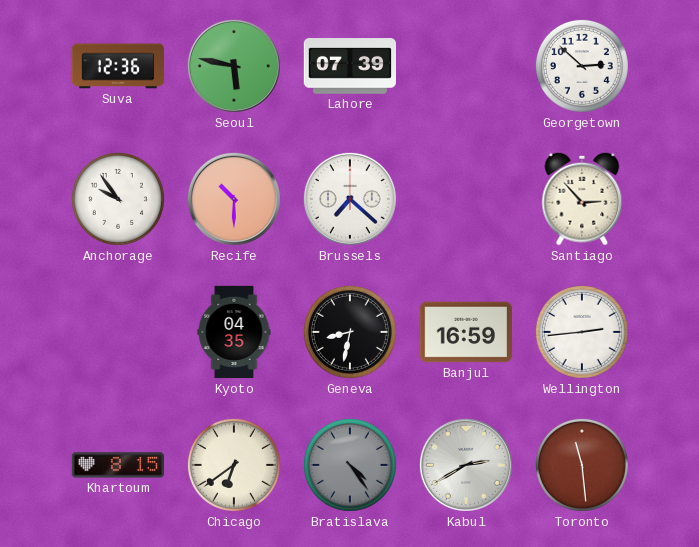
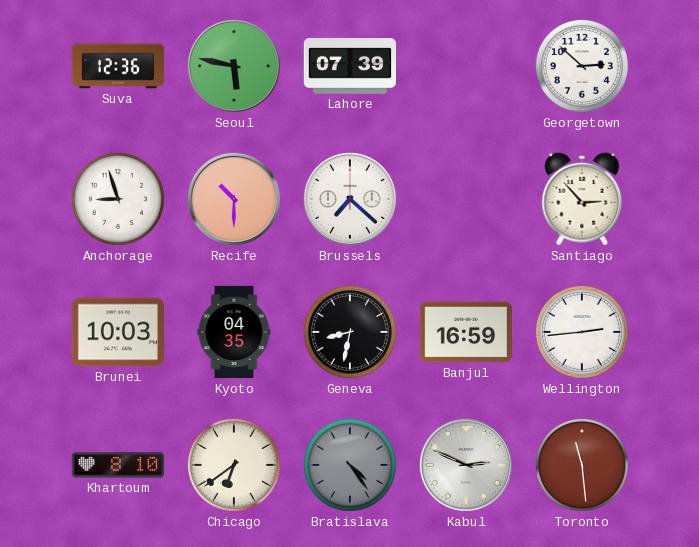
Anchorage: 9:54 -> 8:57
Brunei: none -> 10:03
Khartoum: 8:15 -> 8:10
Kabul: 2:40 -> 2:49
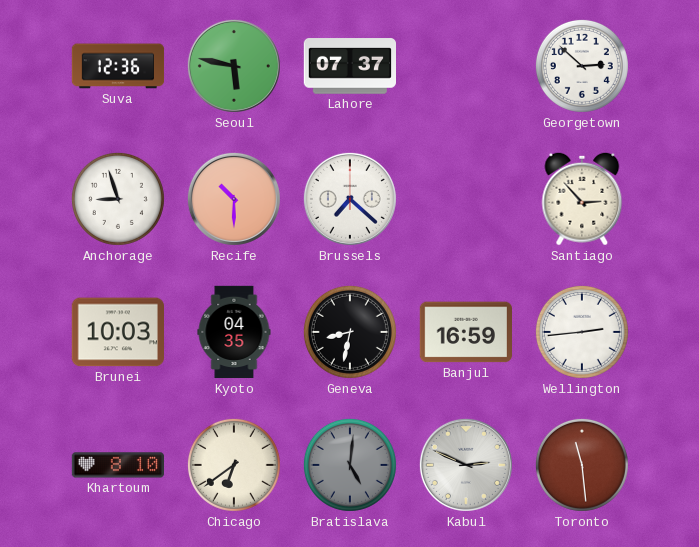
Lahore: 07:39 -> 07:37
Bratislava: 4:24 -> 5:01
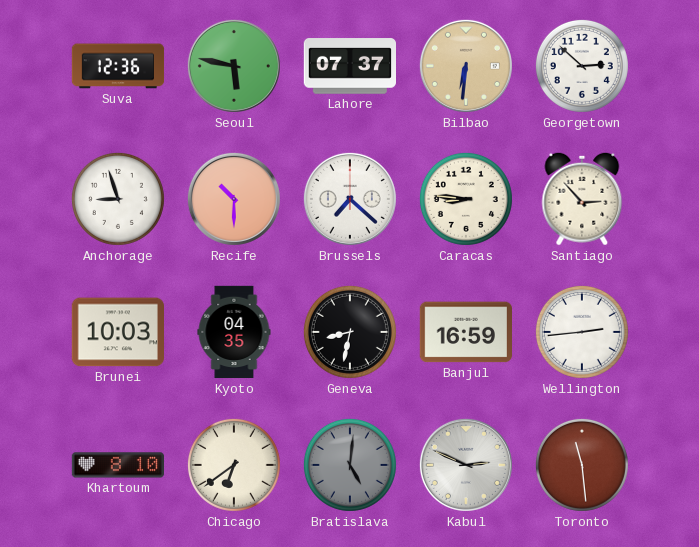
Bilbao: none -> 6:31
Caracas: none -> 8:46
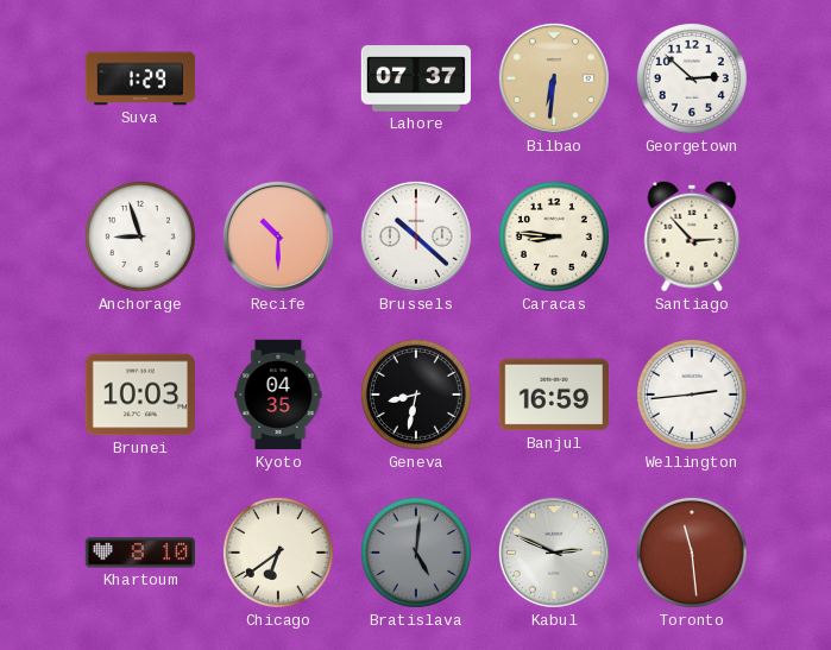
Suva: 12:36 -> 1:29
Seoul: 5:47 -> none
Brussels: 7:22 -> 10:22
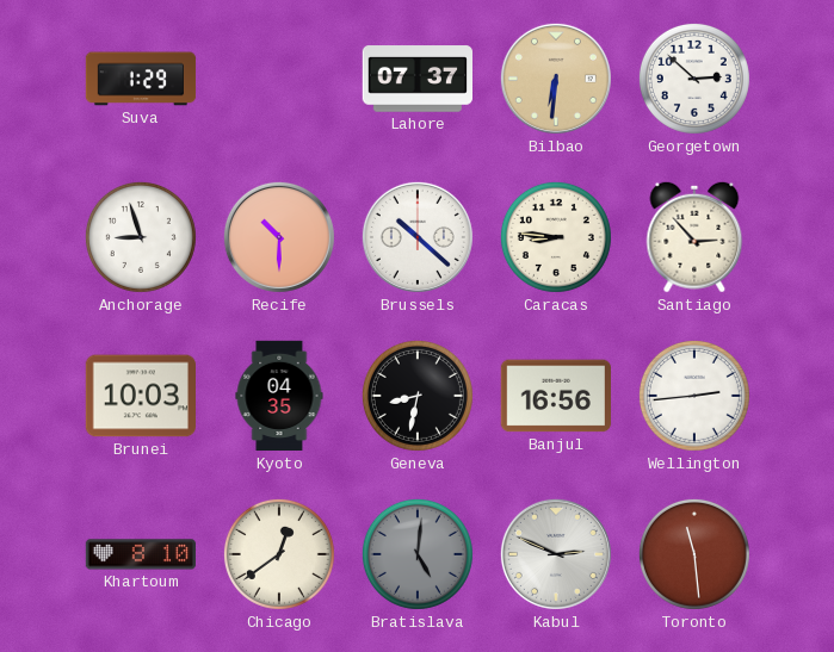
Banjul: 16:59 -> 16:56
Chicago: 6:39 -> 12:39
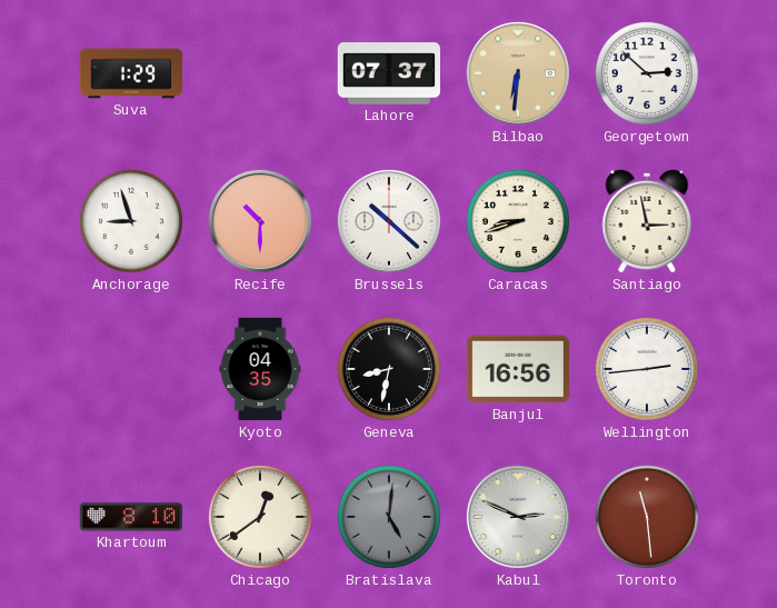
Caracas: 8:46 -> 8:42
Santiago: 2:53 -> 2:58
Brunei: 10:03 -> none
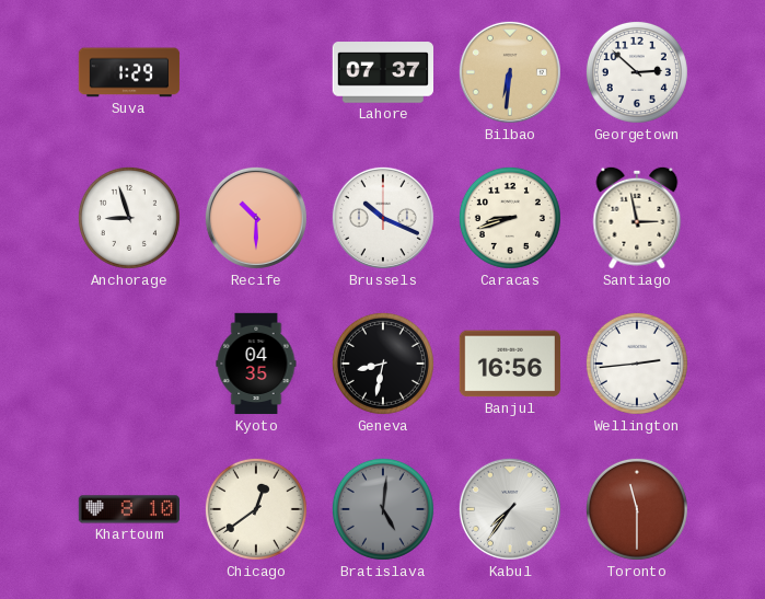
Brussels: 10:22 -> 10:19
Kabul: 2:49 -> 7:36
Toronto: 11:29 -> 11:30
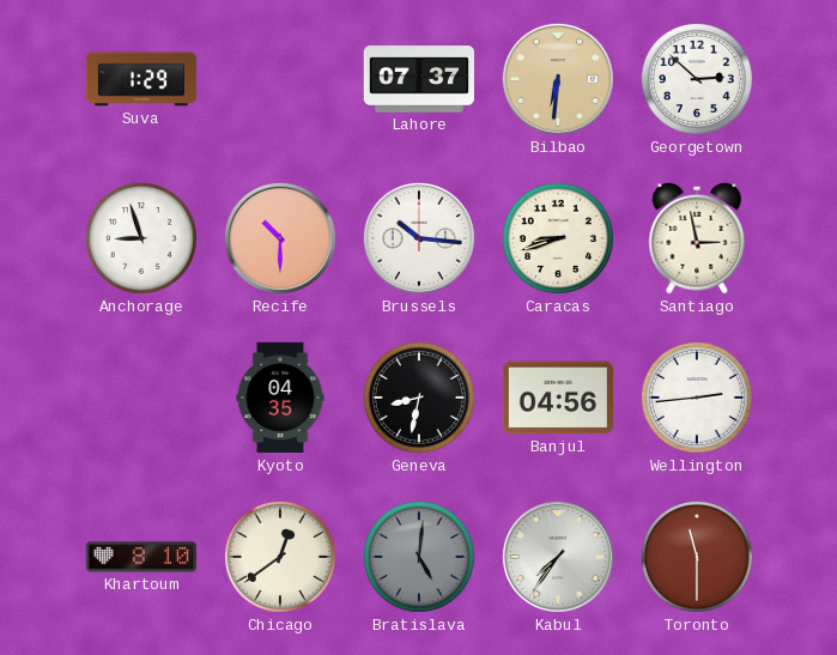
Brussels: 10:19 -> 10:16
Banjul: 16:56 -> 04:56
